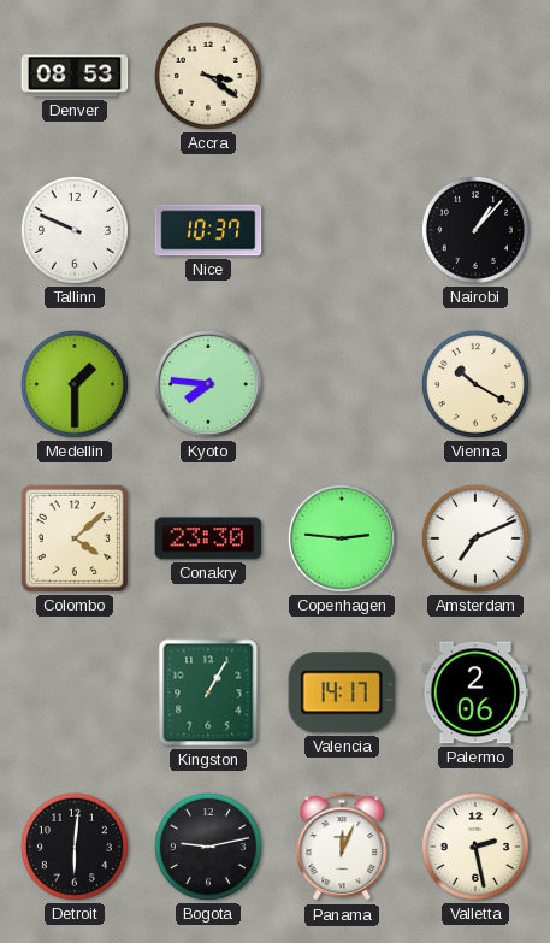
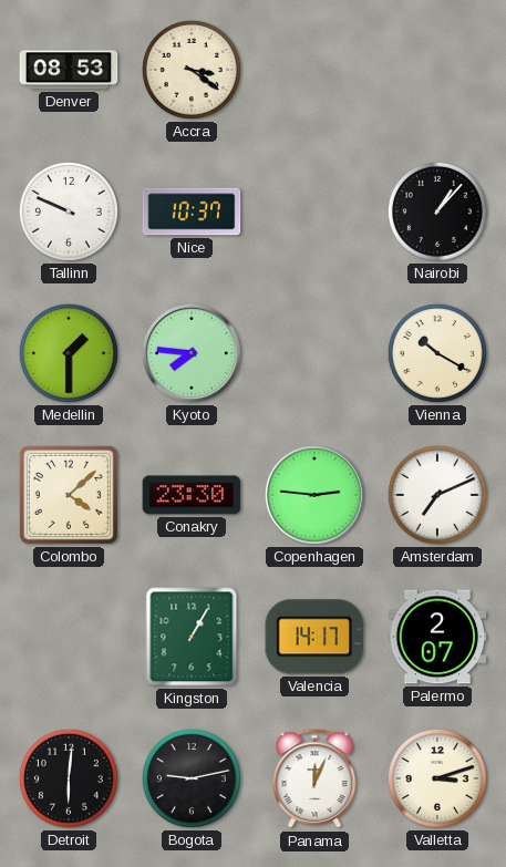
Palermo: 2:06 -> 2:07
Valletta: 2:28 -> 3:12
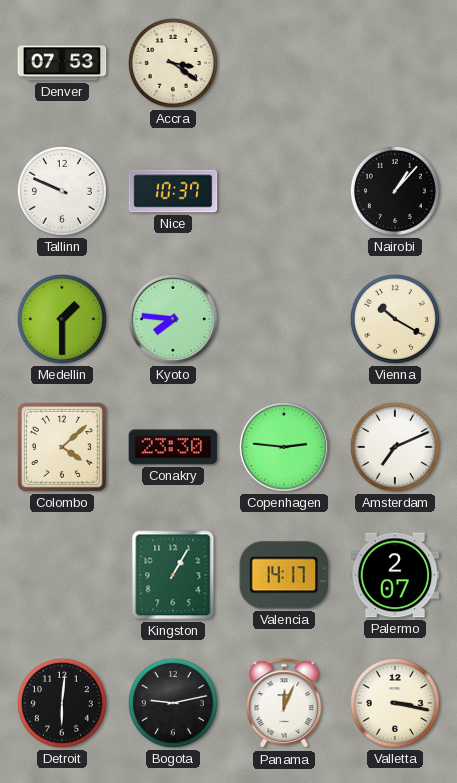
Denver: 08:53 -> 07:53
Valletta: 3:12 -> 3:17
